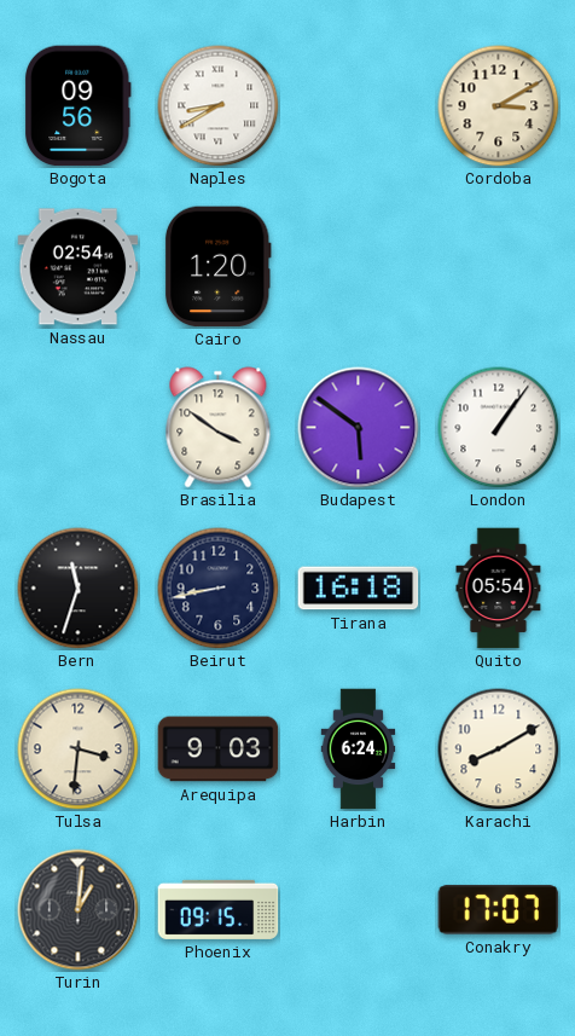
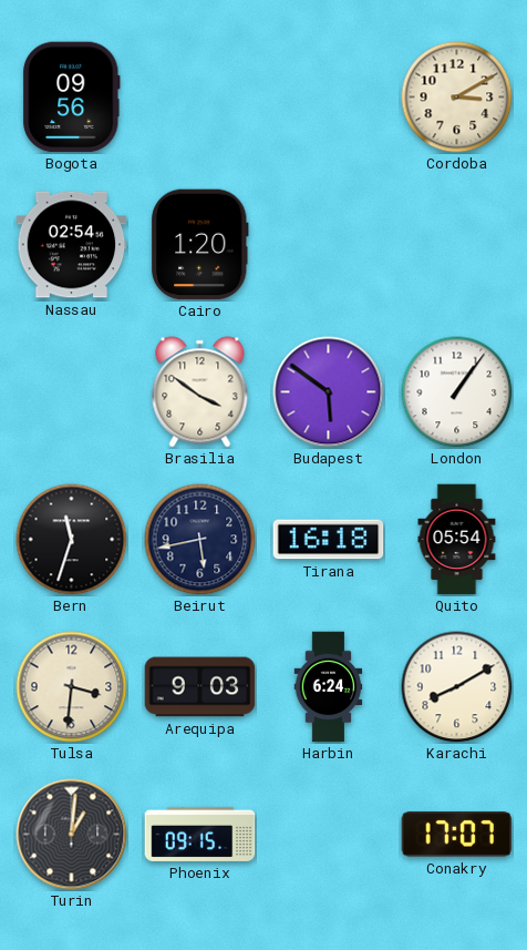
Naples: 8:40 -> none
Beirut: 8:43 -> 5:43
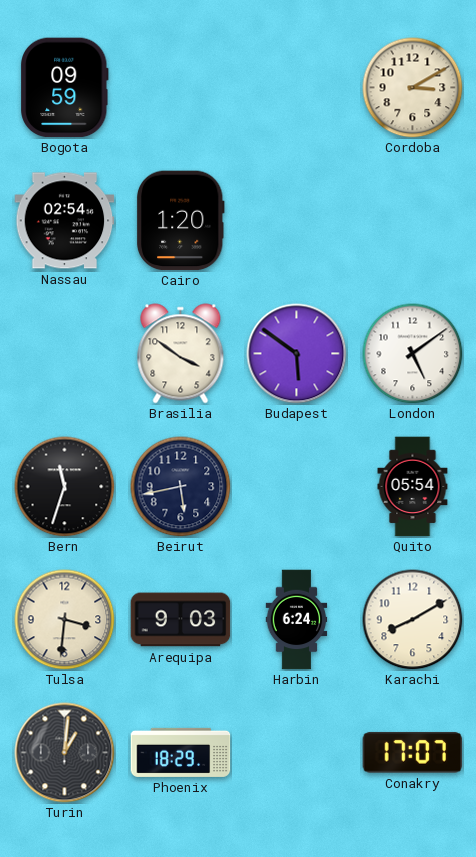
Bogota: 09:56 -> 09:59
London: 1:06 -> 5:09
Tirana: 16:18 -> none
Phoenix: 09:15 -> 18:29
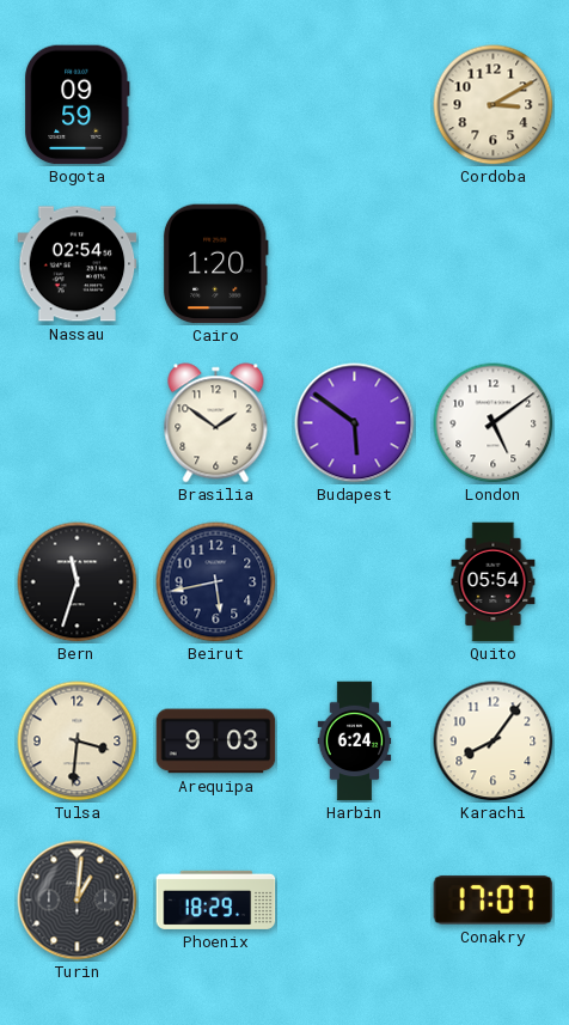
Brasilia: 3:51 -> 1:51
Karachi: 8:10 -> 8:06
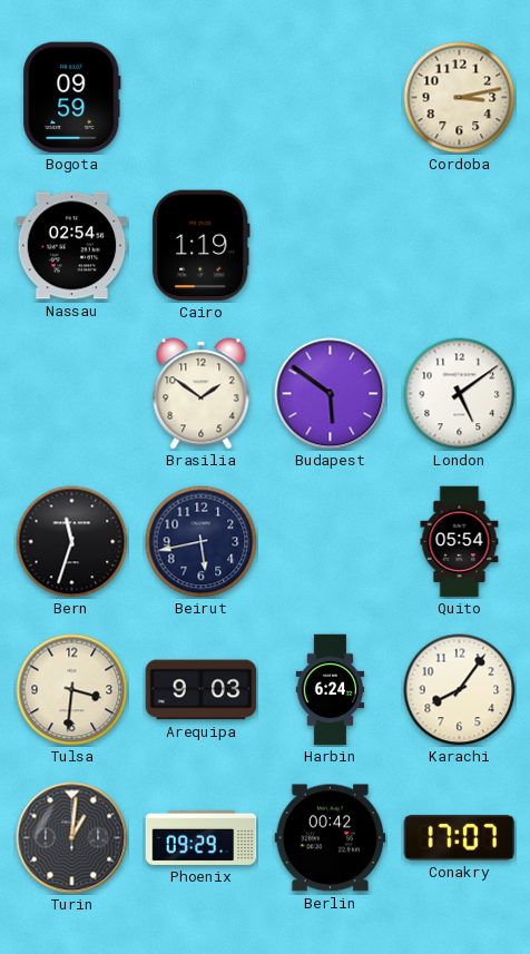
Cordoba: 3:10 -> 3:13
Cairo: 1:20 -> 1:19
Phoenix: 18:29 -> 09:29
Berlin: none -> 00:42
